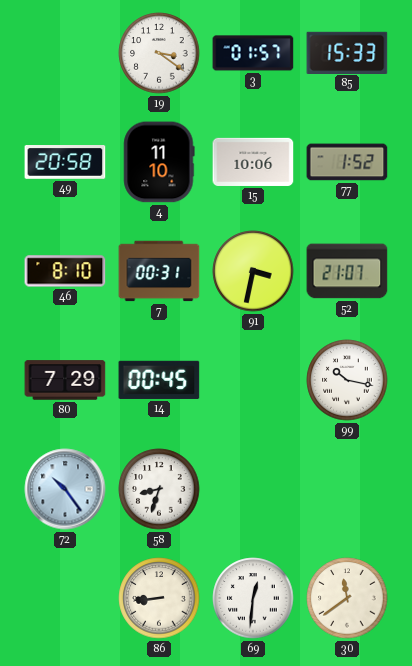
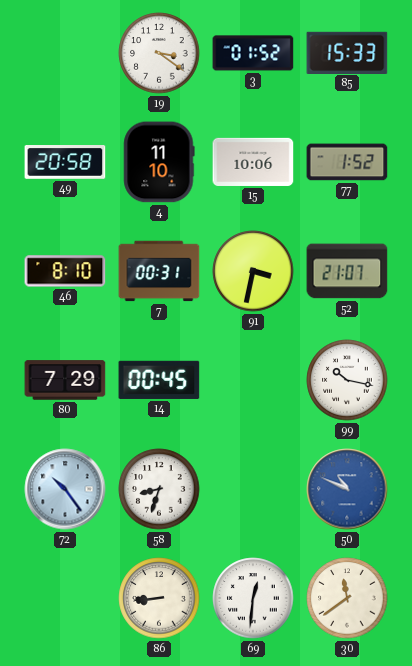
3: 01:57 -> 01:52
50: none -> 10:49
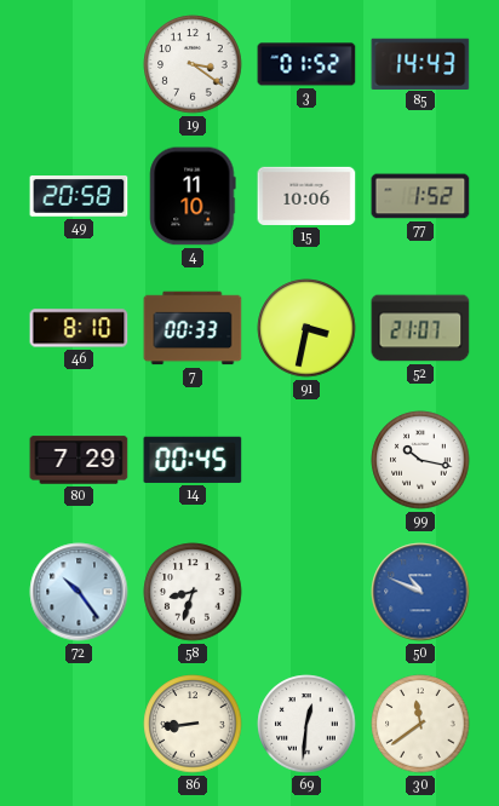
85: 15:33 -> 14:43
7: 00:31 -> 00:33
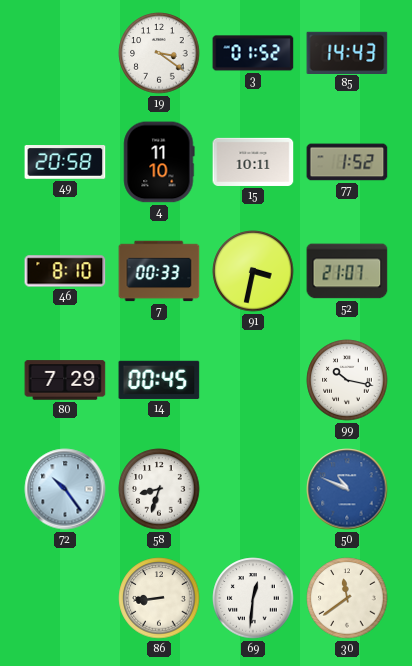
15: 10:06 -> 10:11
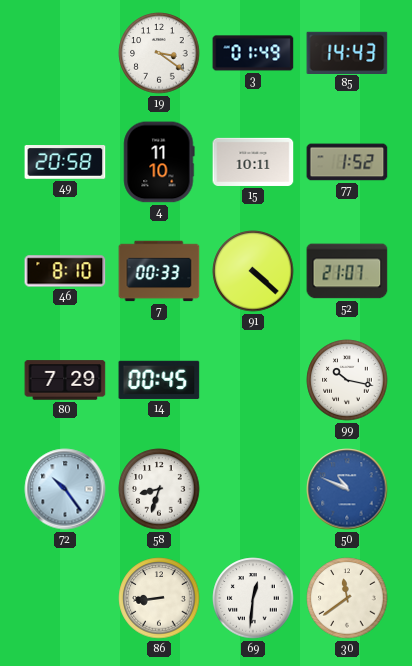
3: 01:52 -> 01:49
91: 3:32 -> 4:22
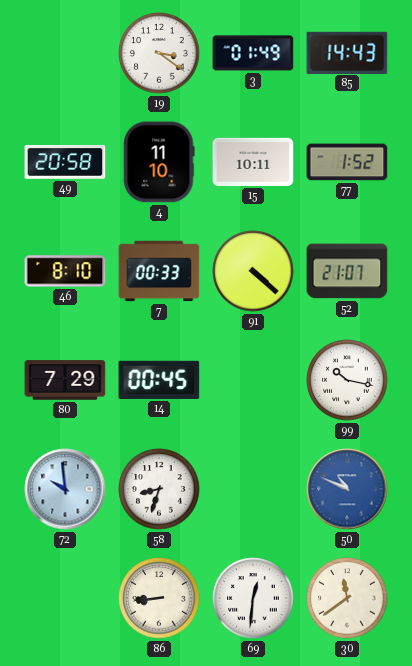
72: 10:24 -> 9:59
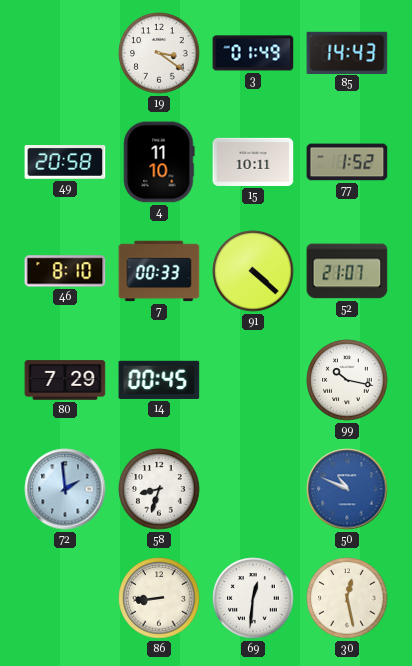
72: 9:59 -> 1:59
30: 11:39 -> 12:28
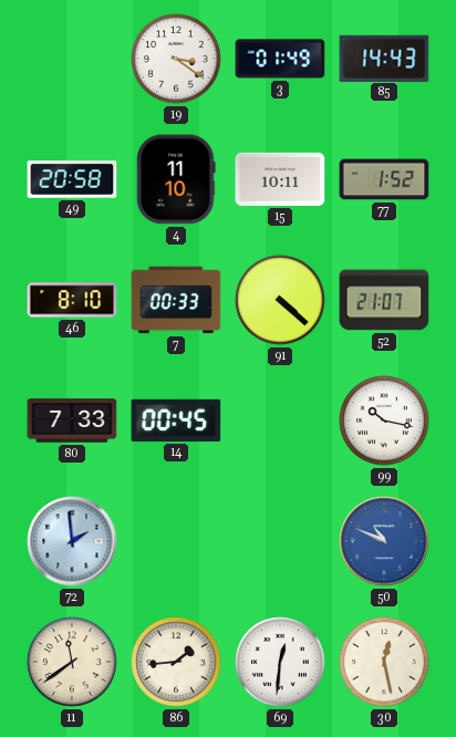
80: 7:29 -> 7:33
58: 8:33 -> none
11: none -> 11:39
86: 8:44 -> 1:44
